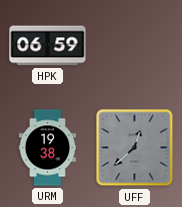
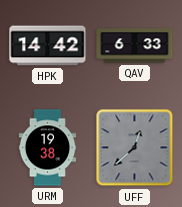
HPK: 06:59 -> 14:42
QAV: none -> 6:33
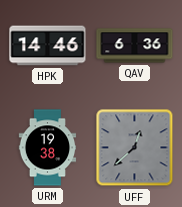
HPK: 14:42 -> 14:46
QAV: 6:33 -> 6:36
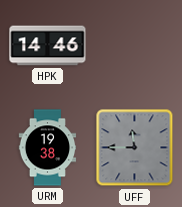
QAV: 6:36 -> none
UFF: 12:38 -> 11:45
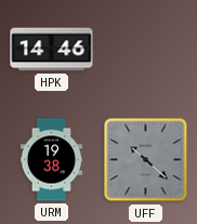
UFF: 11:45 -> 10:22
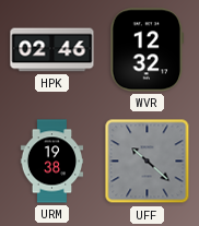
HPK: 14:46 -> 02:46
WVR: none -> 12:32
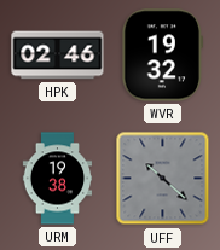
WVR: 12:32 -> 19:32
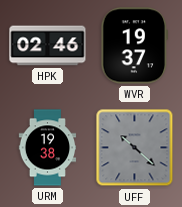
WVR: 19:32 -> 19:37
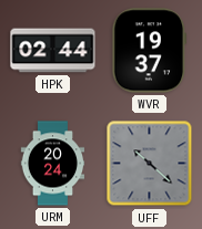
HPK: 02:46 -> 02:44
URM: 19:38 -> 20:24
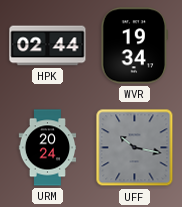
WVR: 19:37 -> 19:34
UFF: 10:22 -> 10:17
